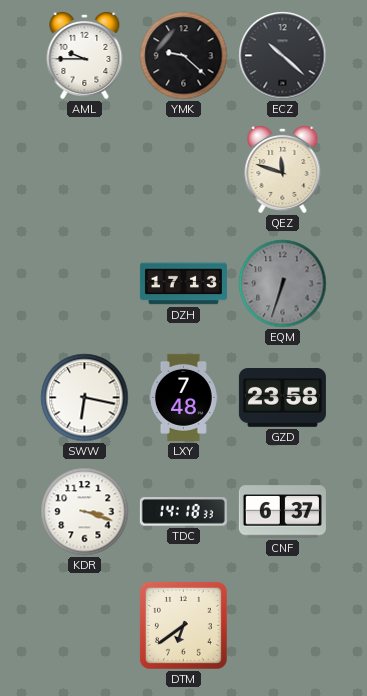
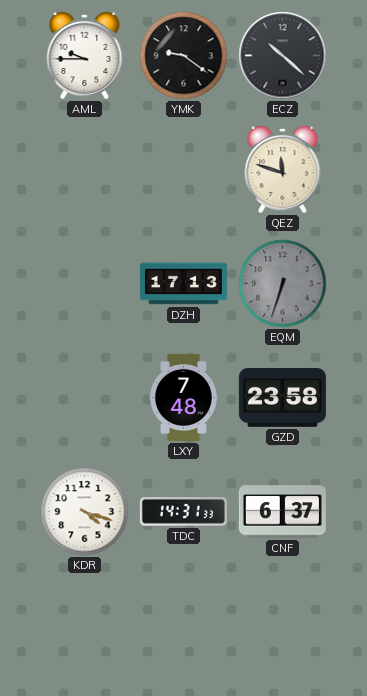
YMK: 9:22 -> 9:21
SWW: 6:17 -> none
KDR: 3:18 -> 4:18
TDC: 14:18 -> 14:31
DTM: 6:39 -> none
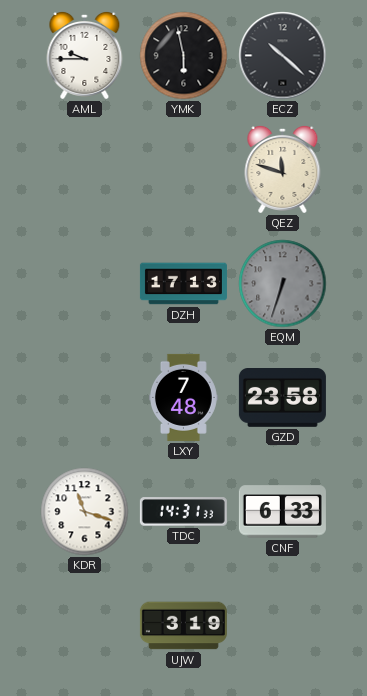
YMK: 9:21 -> 5:58
KDR: 4:18 -> 11:18
CNF: 6:37 -> 6:33
UJW: none -> 3:19
